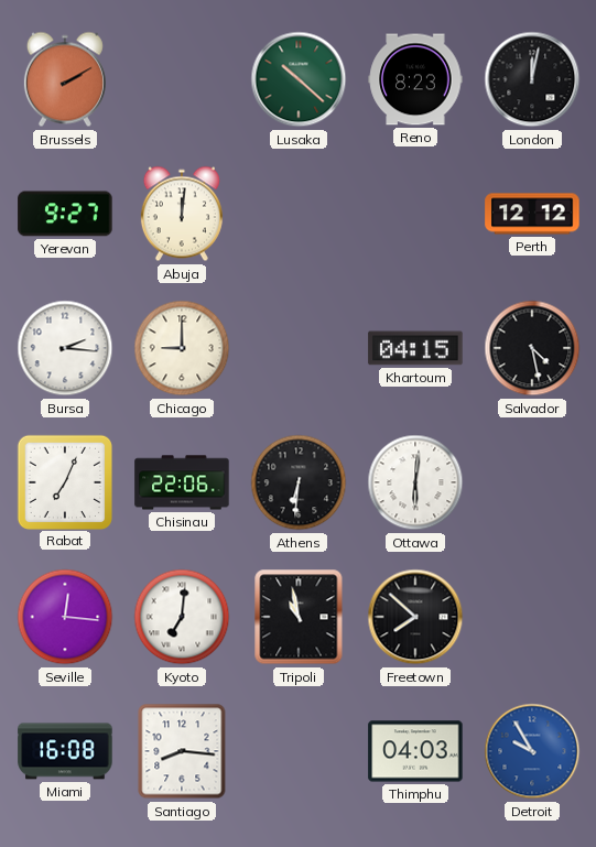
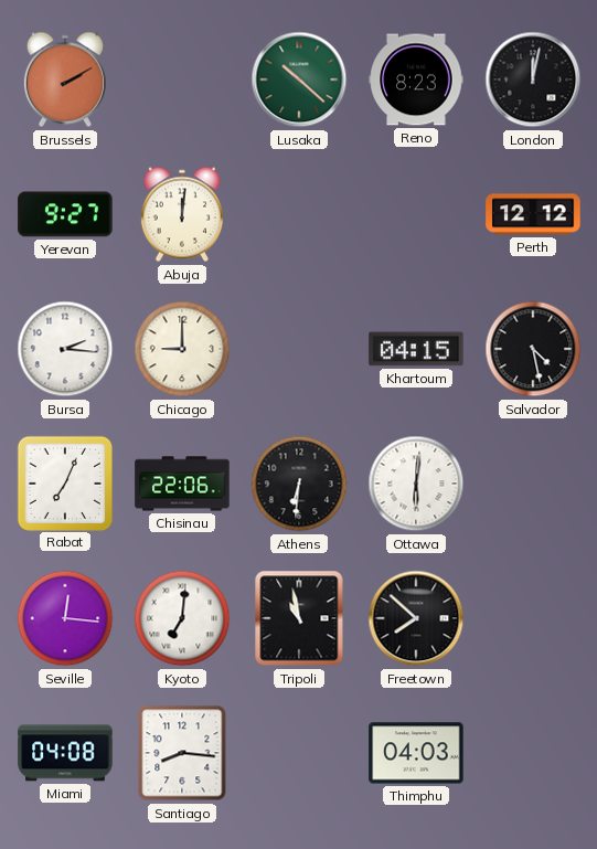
Miami: 16:08 -> 04:08
Detroit: 9:55 -> none
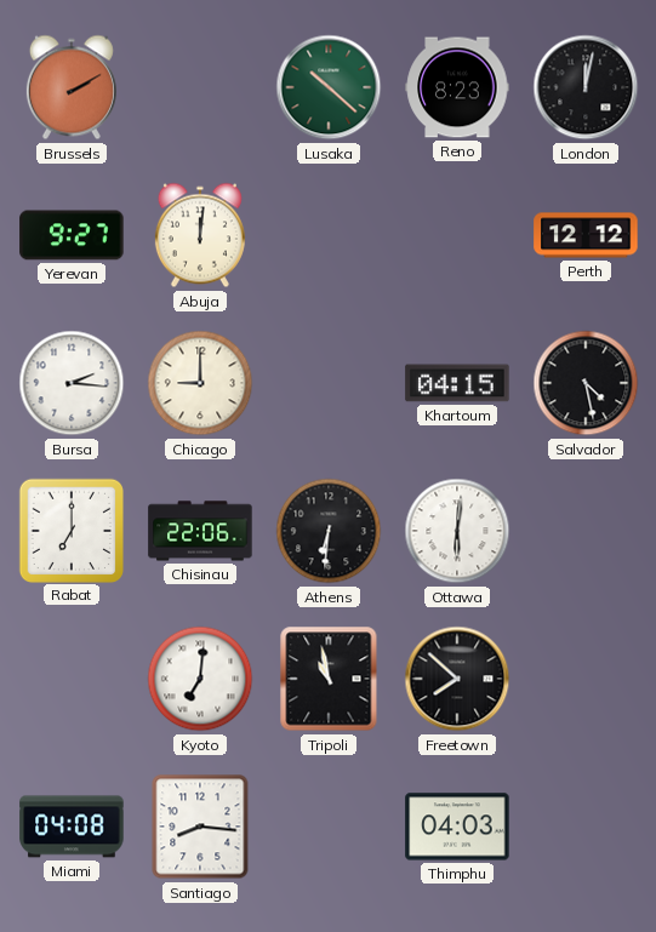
Rabat: 7:04 -> 7:00
Seville: 12:16 -> none
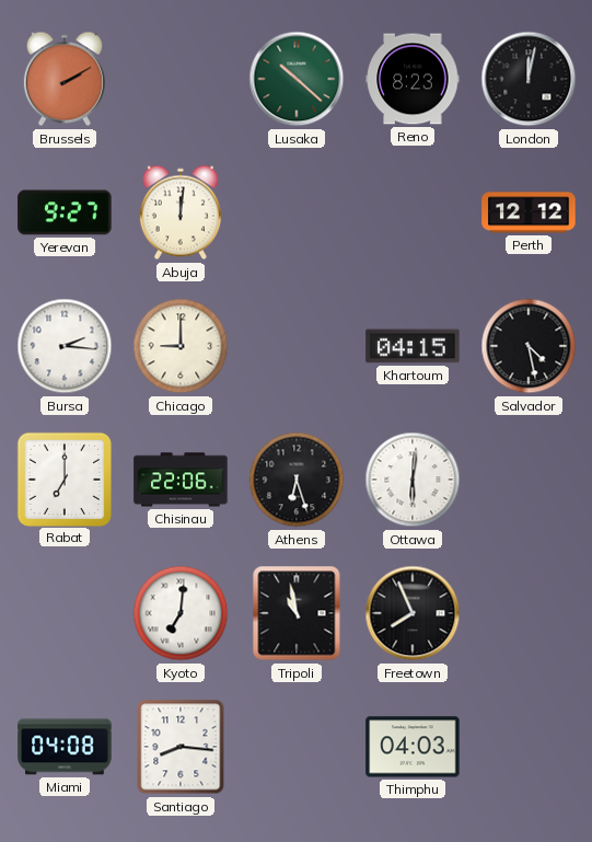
Athens: 6:31 -> 6:27
Freetown: 7:52 -> 7:56
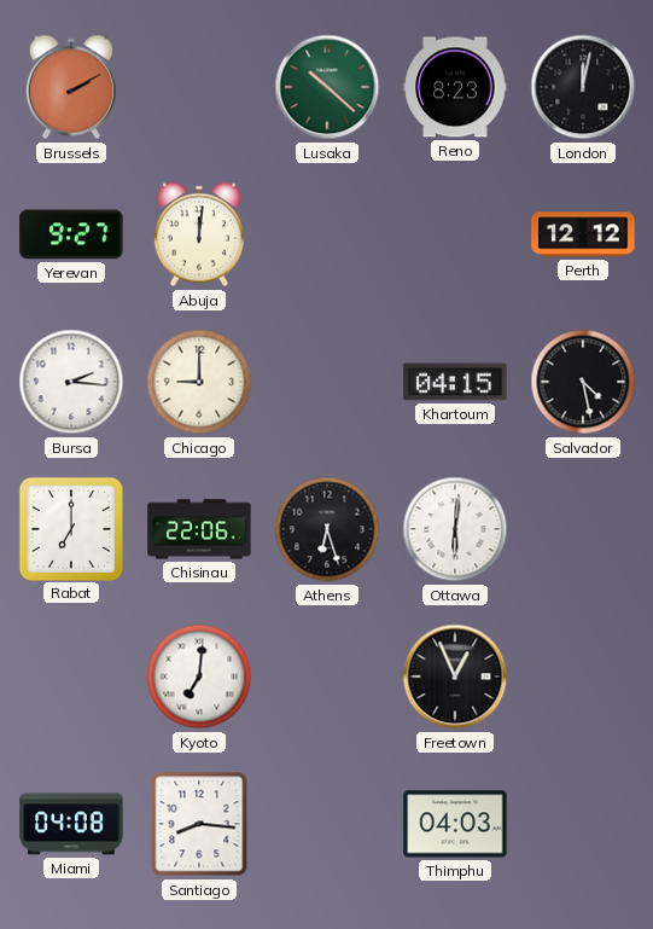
Tripoli: 10:58 -> none
Freetown: 7:56 -> 12:56
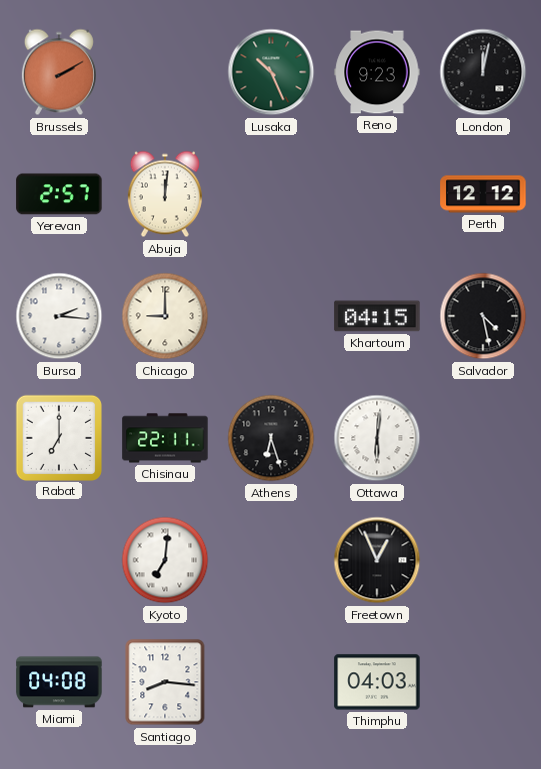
Lusaka: 10:22 -> 10:26
Reno: 8:23 -> 9:23
Yerevan: 9:27 -> 2:57
Chisinau: 22:06 -> 22:11
